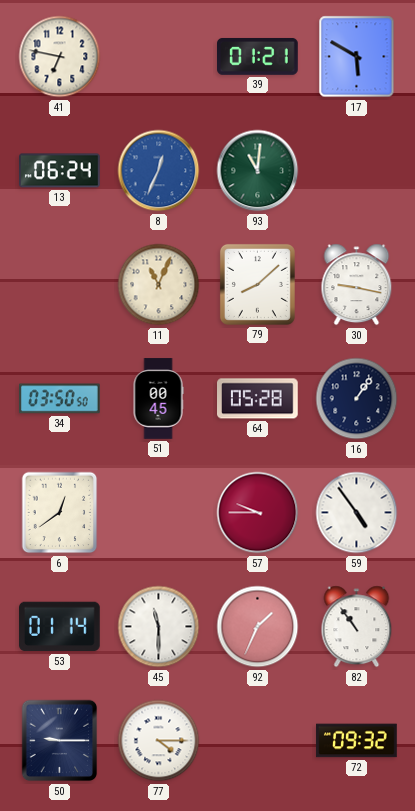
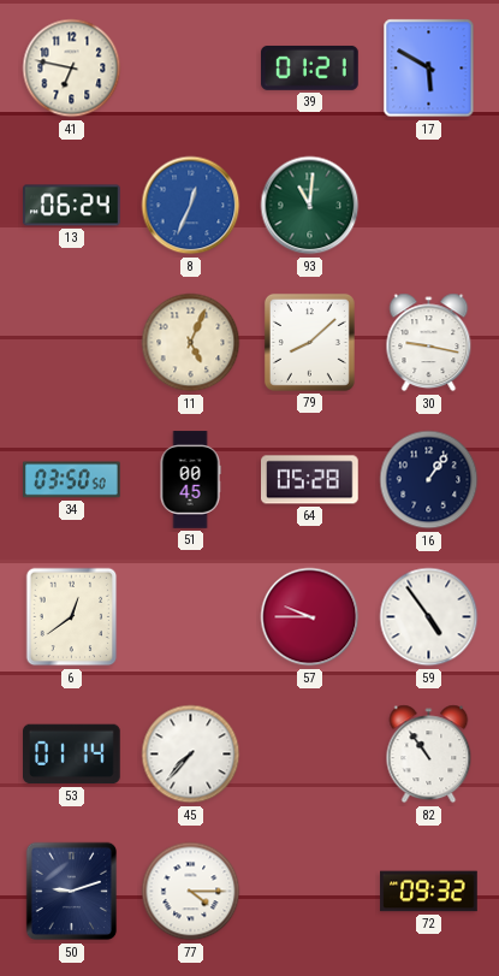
11: 11:04 -> 5:04
45: 11:30 -> 7:37
92: 1:34 -> none
50: 9:15 -> 9:12
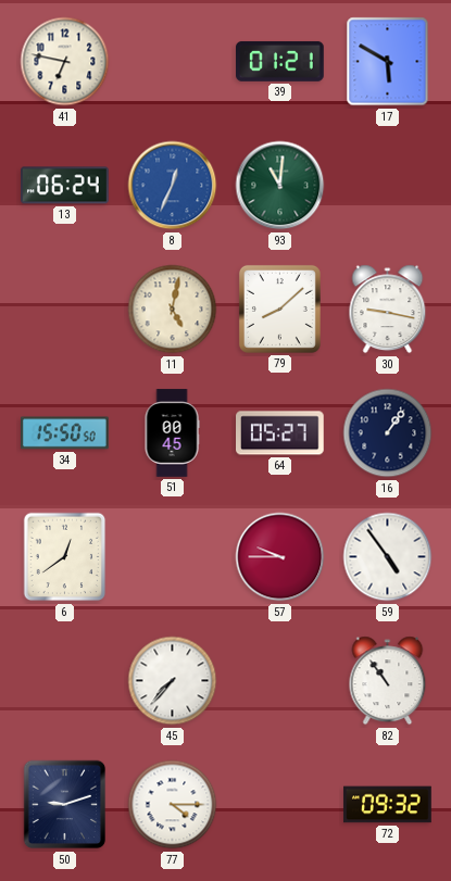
11: 5:04 -> 5:02
34: 03:50 -> 15:50
64: 05:28 -> 05:27
53: 01:14 -> none
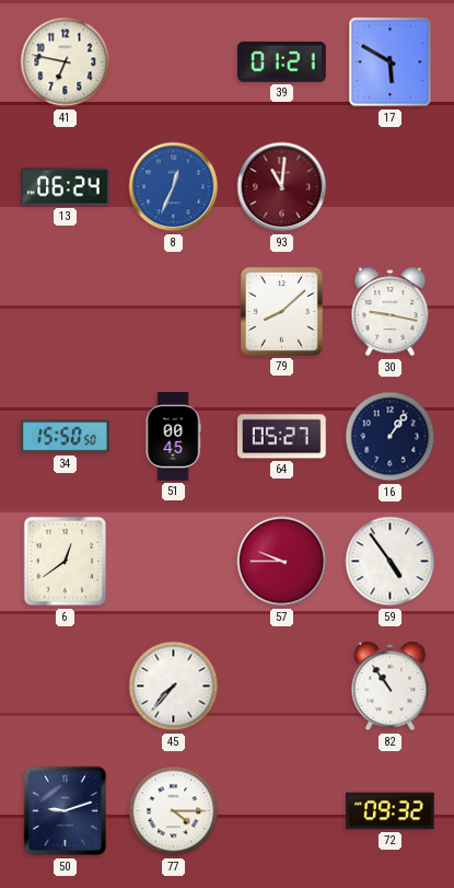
93 dial: green -> burgundy
11: 5:02 -> none
